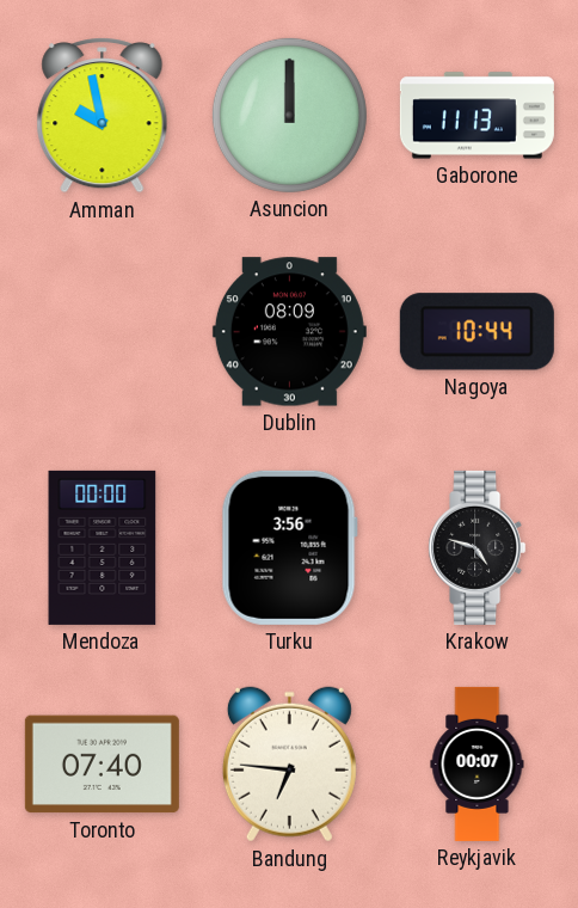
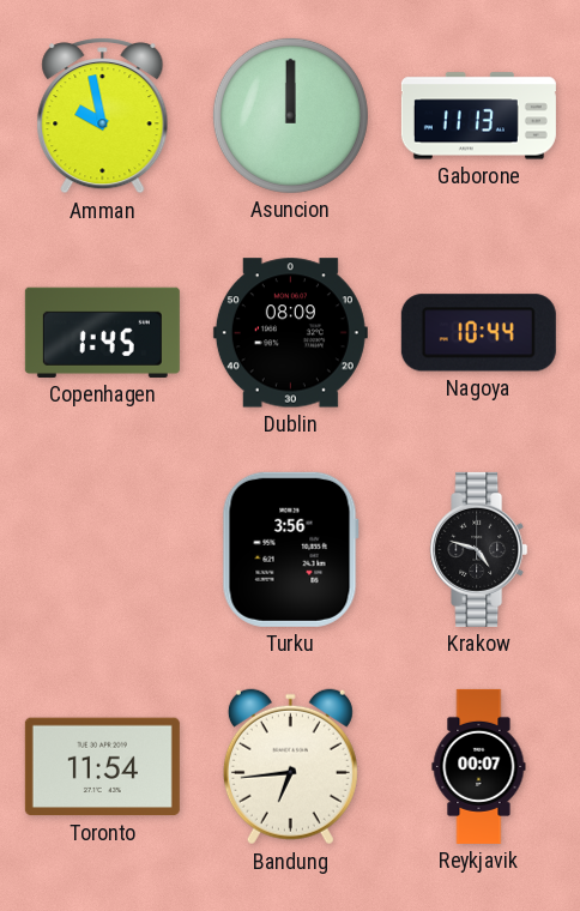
Copenhagen: none -> 1:45
Mendoza: 00:00 -> none
Toronto: 07:40 -> 11:54
Bandung: 6:46 -> 6:44
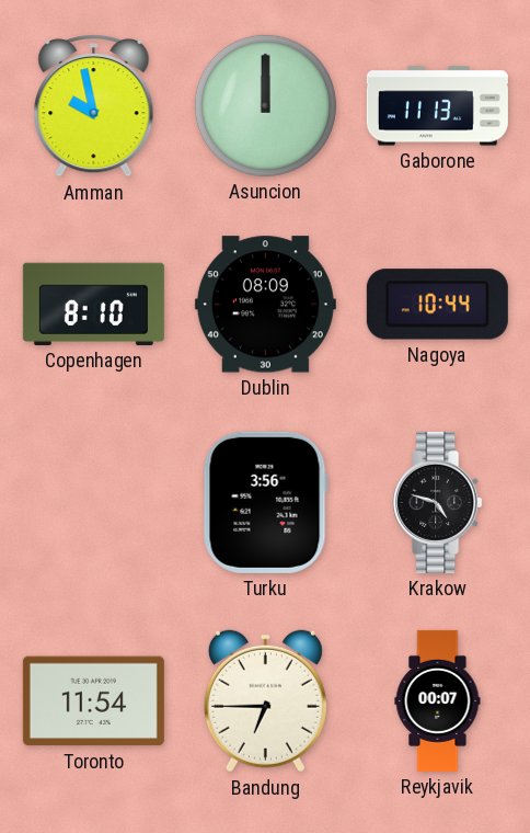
Copenhagen: 1:45 -> 8:10
Bandung: 6:44 -> 6:45
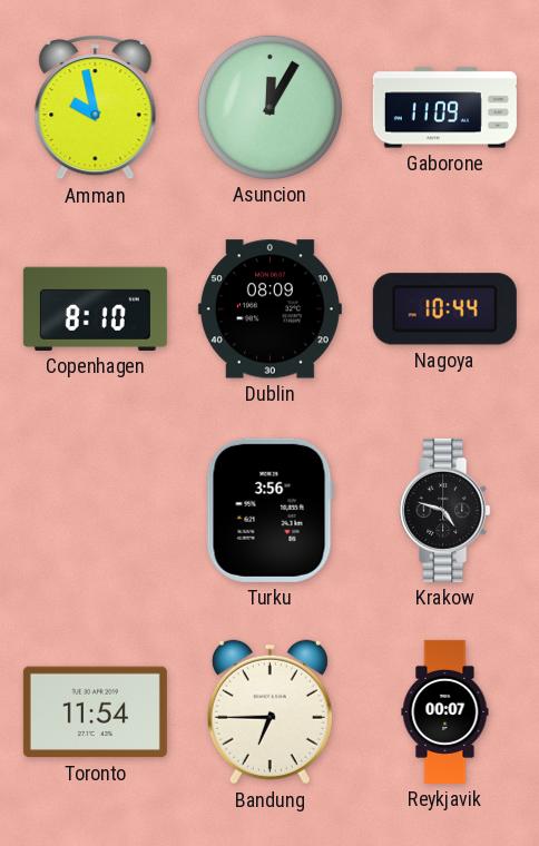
Asuncion: 12:00 -> 12:05
Gaborone: 11:13 -> 11:09
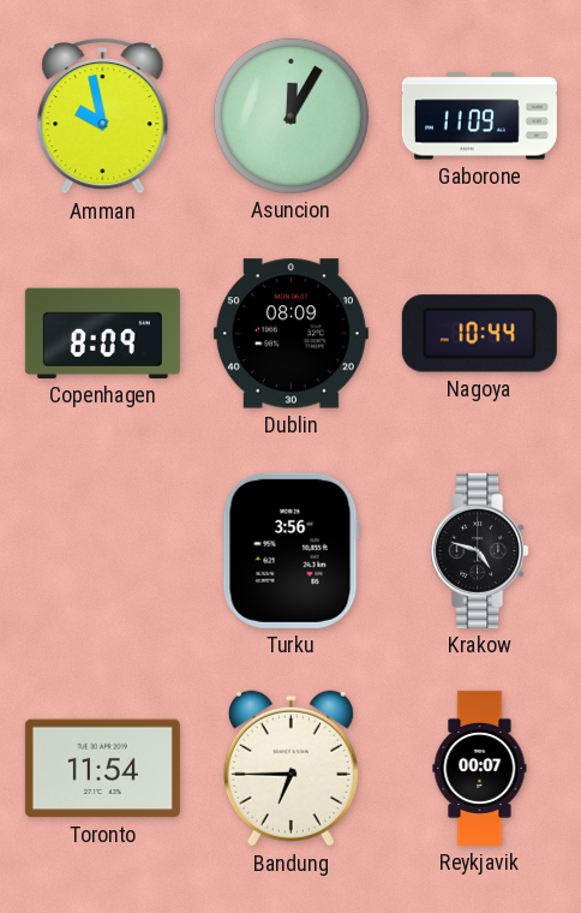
Copenhagen: 8:10 -> 8:09
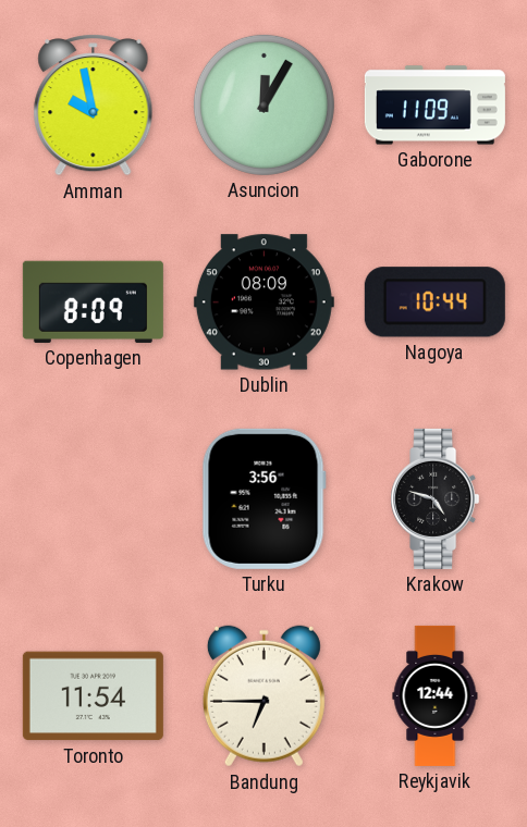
Reykjavik: 00:07 -> 12:44
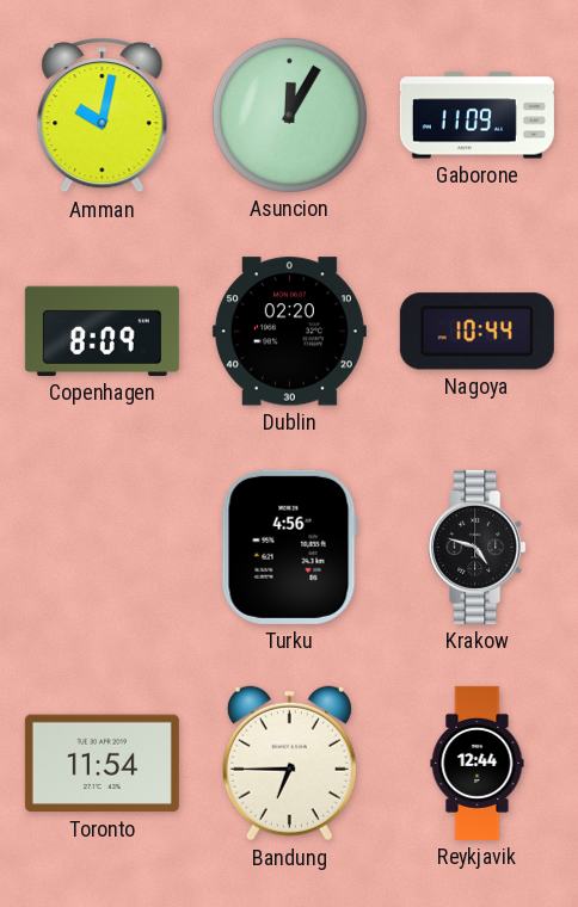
Amman: 9:58 -> 10:02
Dublin: 08:09 -> 02:20
Turku: 3:56 -> 4:56
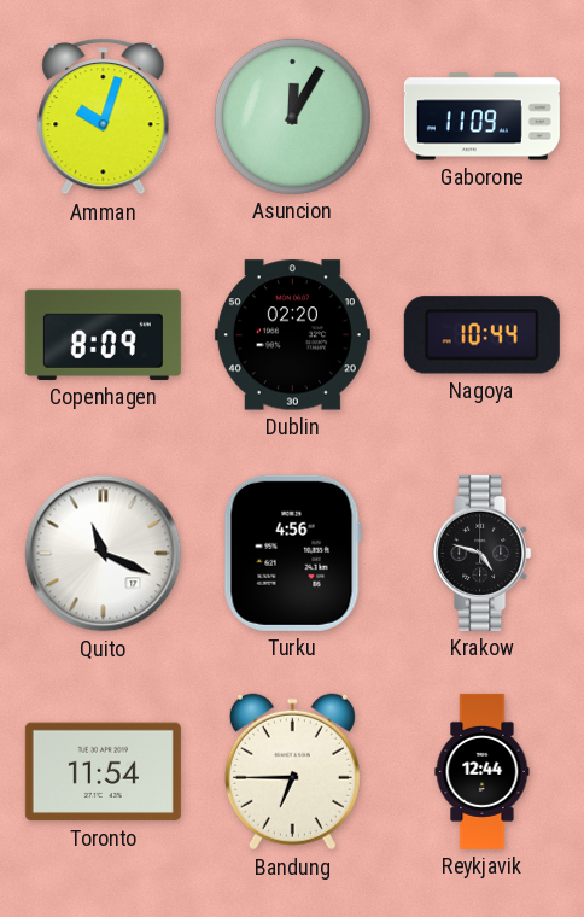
Amman: 10:02 -> 10:03
Quito: none -> 11:19
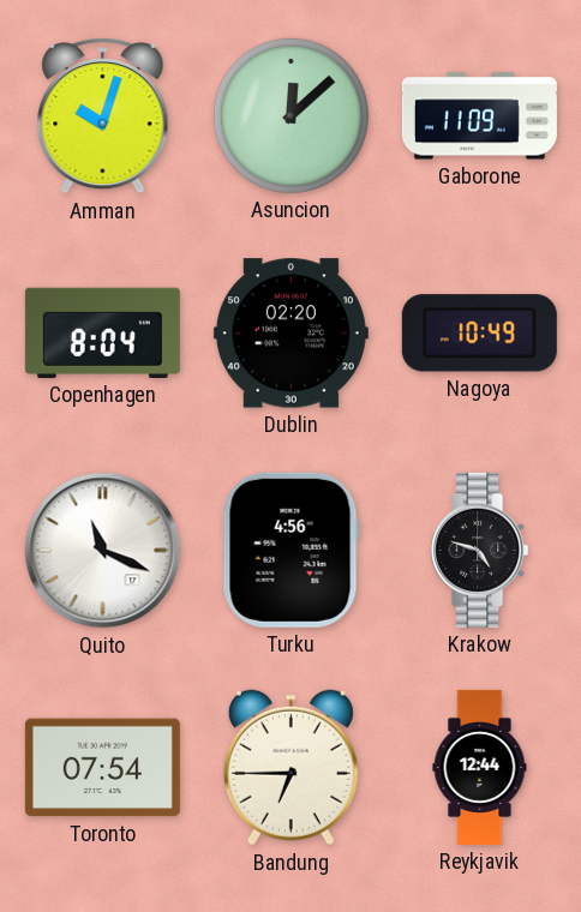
Asuncion: 12:05 -> 12:08
Copenhagen: 8:09 -> 8:04
Nagoya: 10:44 -> 10:49
Toronto: 11:54 -> 07:54
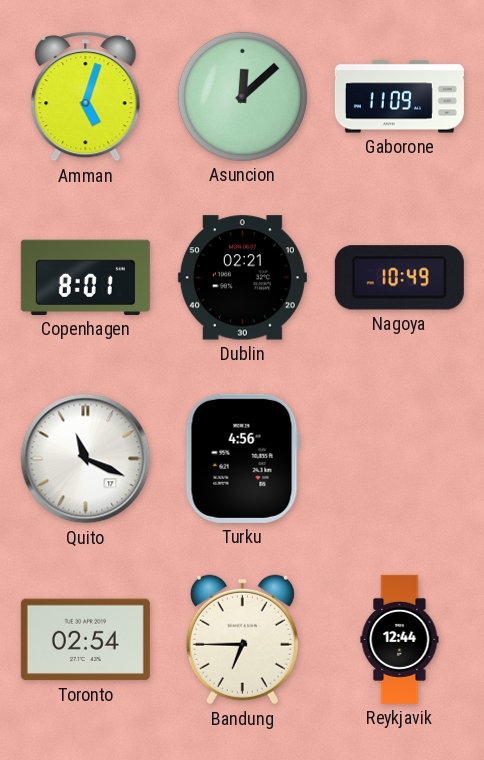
Amman: 10:03 -> 5:03
Copenhagen: 8:04 -> 8:01
Dublin: 02:20 -> 02:21
Krakow: 4:48 -> none
Toronto: 07:54 -> 02:54
